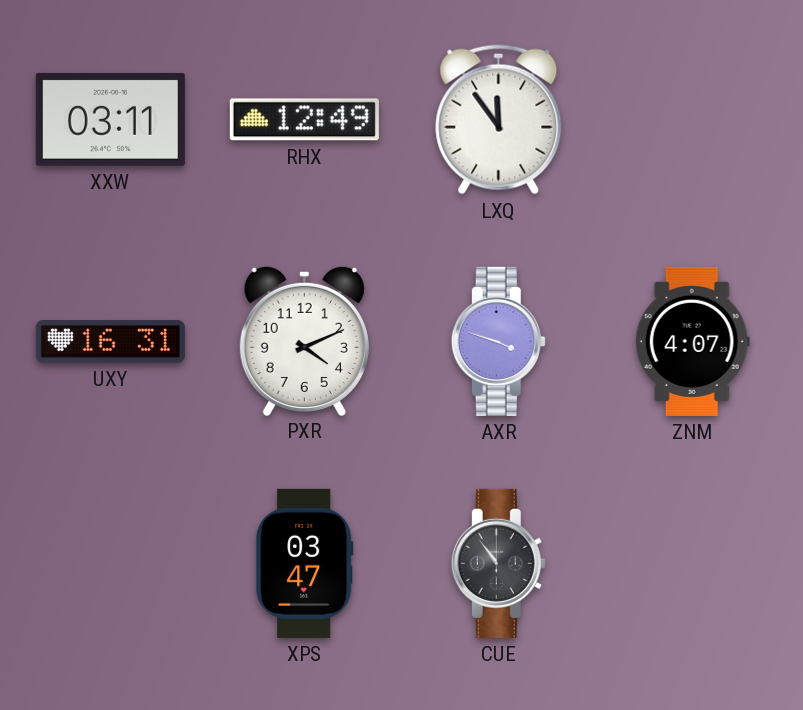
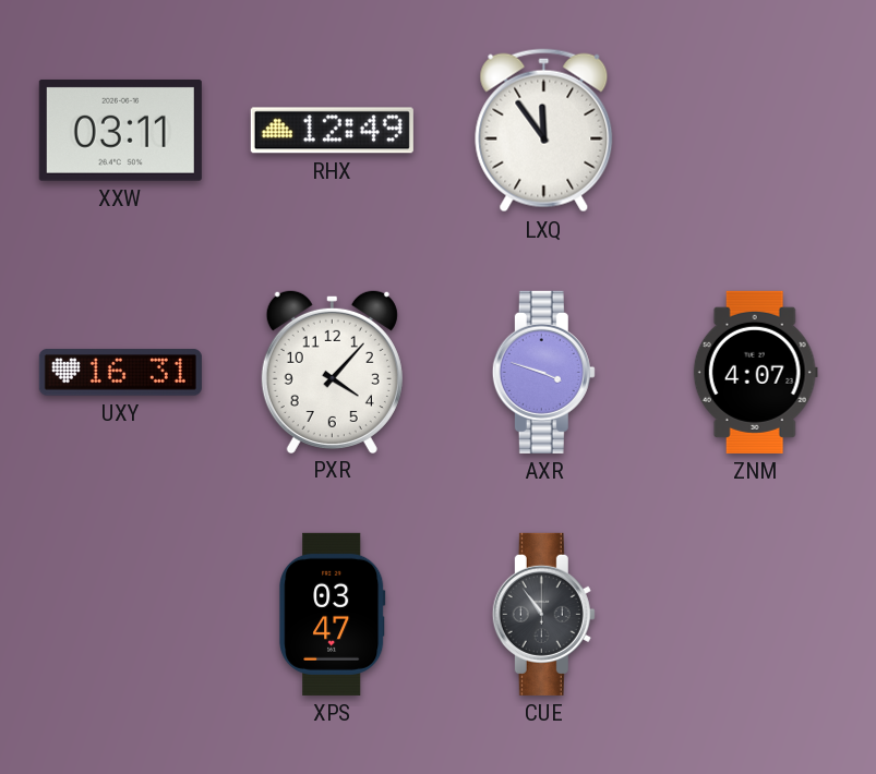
PXR: 4:11 -> 4:07
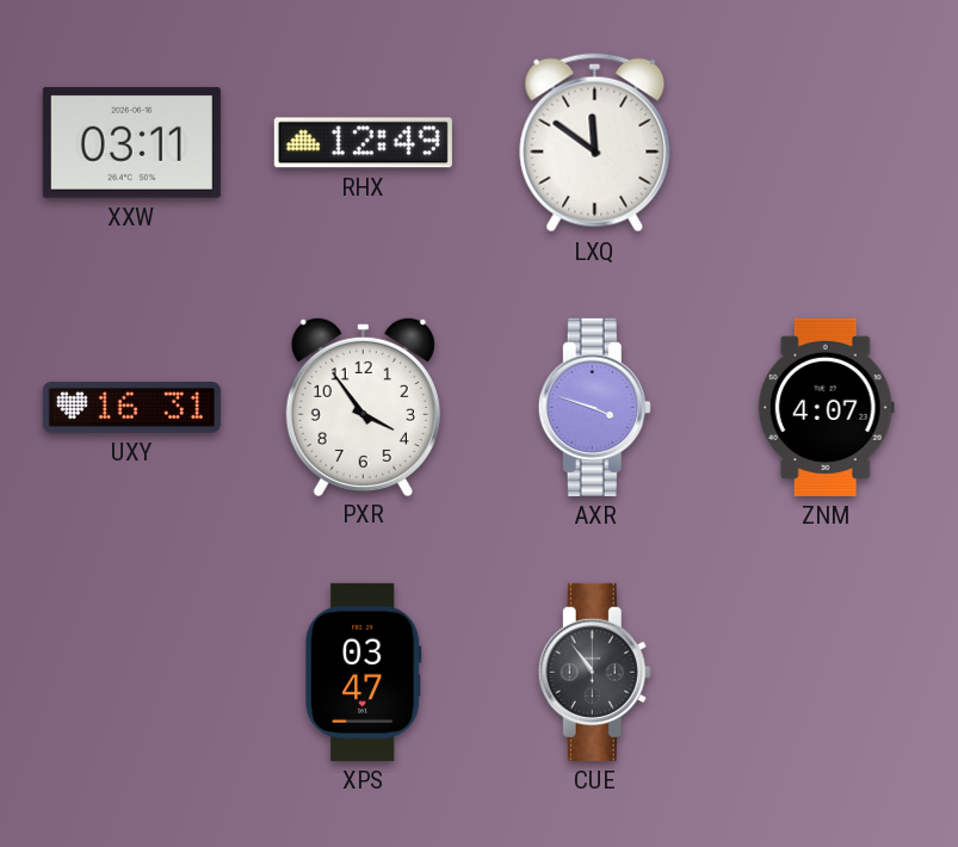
LXQ: 11:54 -> 11:51
PXR: 4:07 -> 3:54
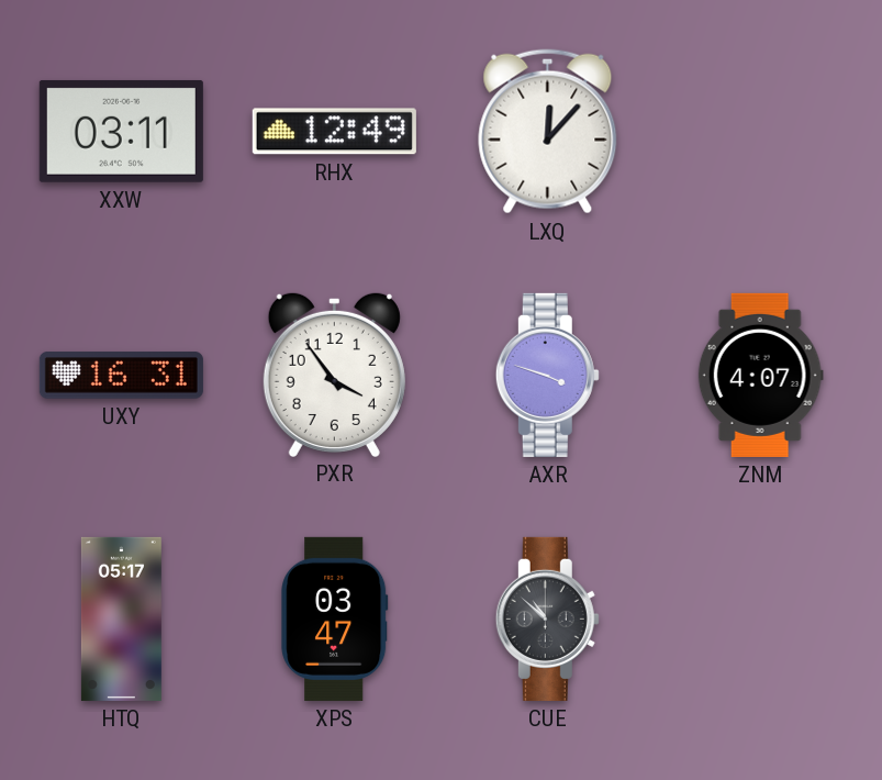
LXQ: 11:51 -> 12:07
HTQ: none -> 05:17
CUE: 10:54 -> 10:52
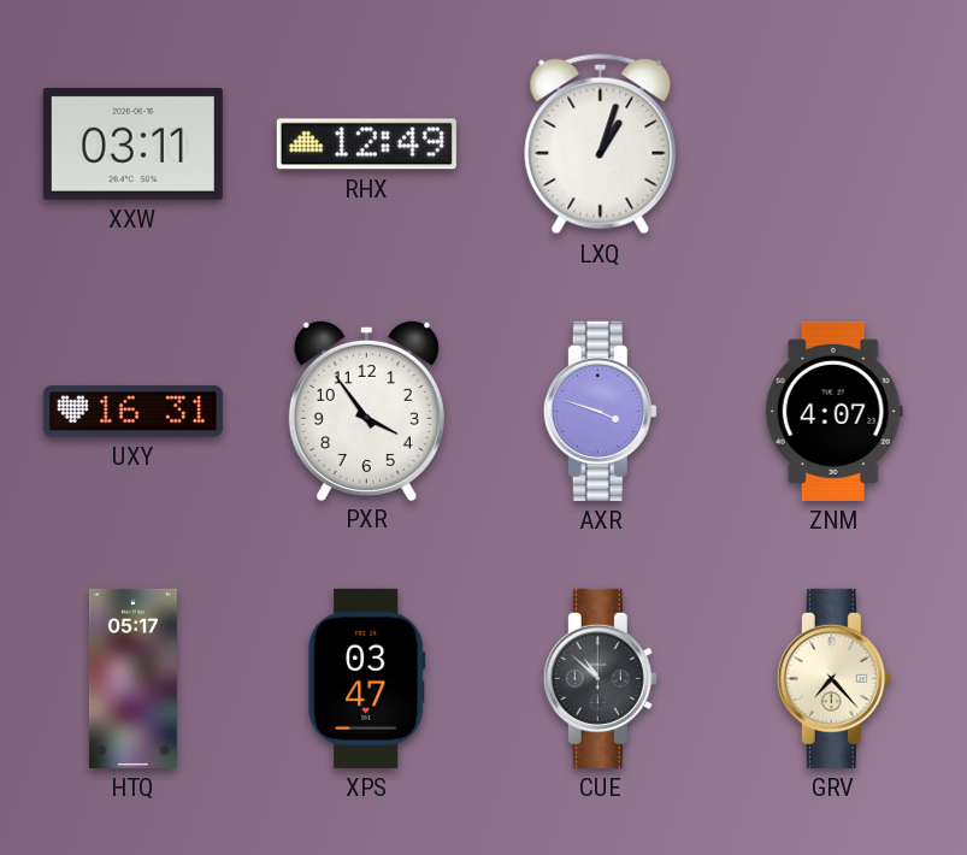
LXQ: 12:07 -> 1:03
GRV: none -> 7:23
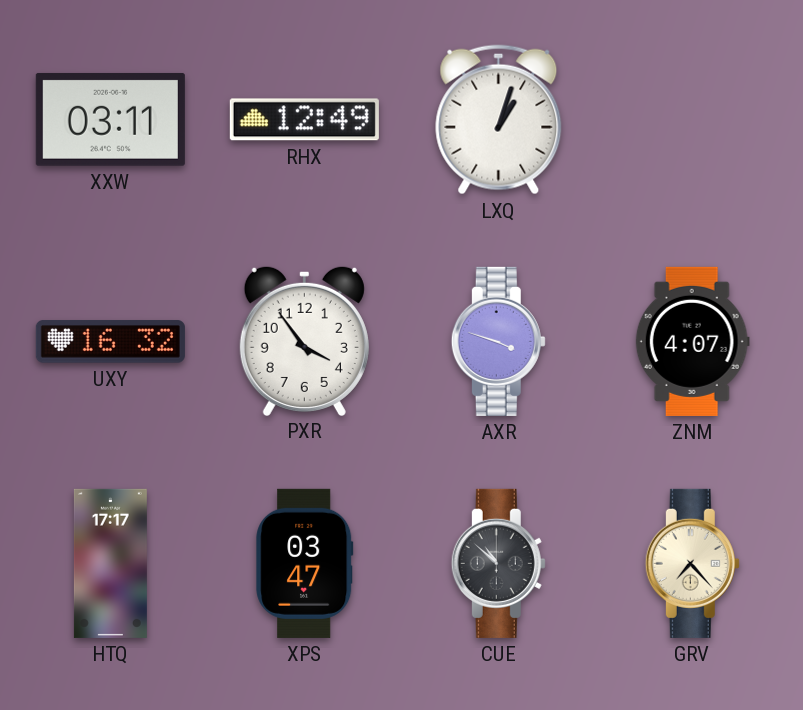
UXY: 16:31 -> 16:32
HTQ: 05:17 -> 17:17
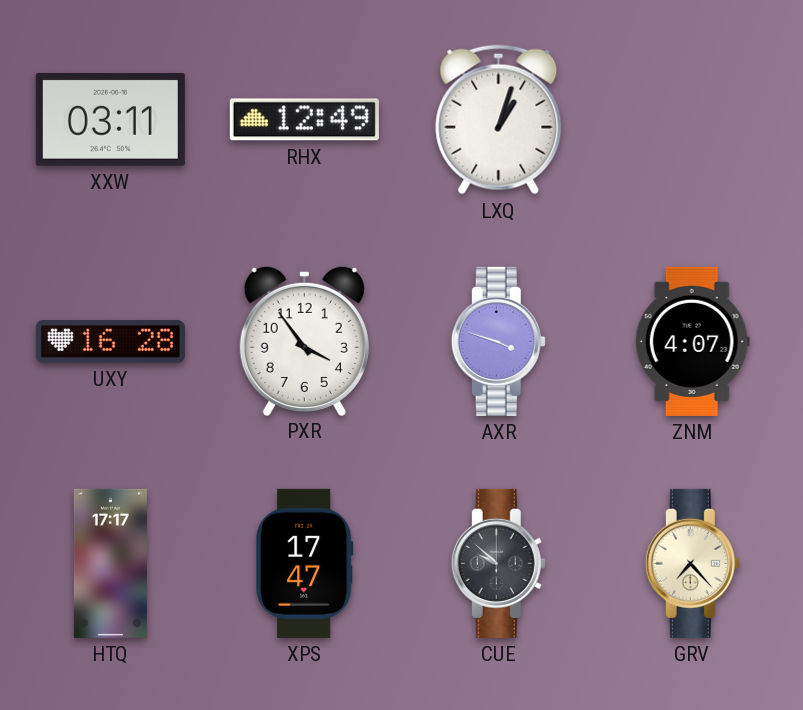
UXY: 16:32 -> 16:28
XPS: 03:47 -> 17:47
CUE: 10:52 -> 9:52
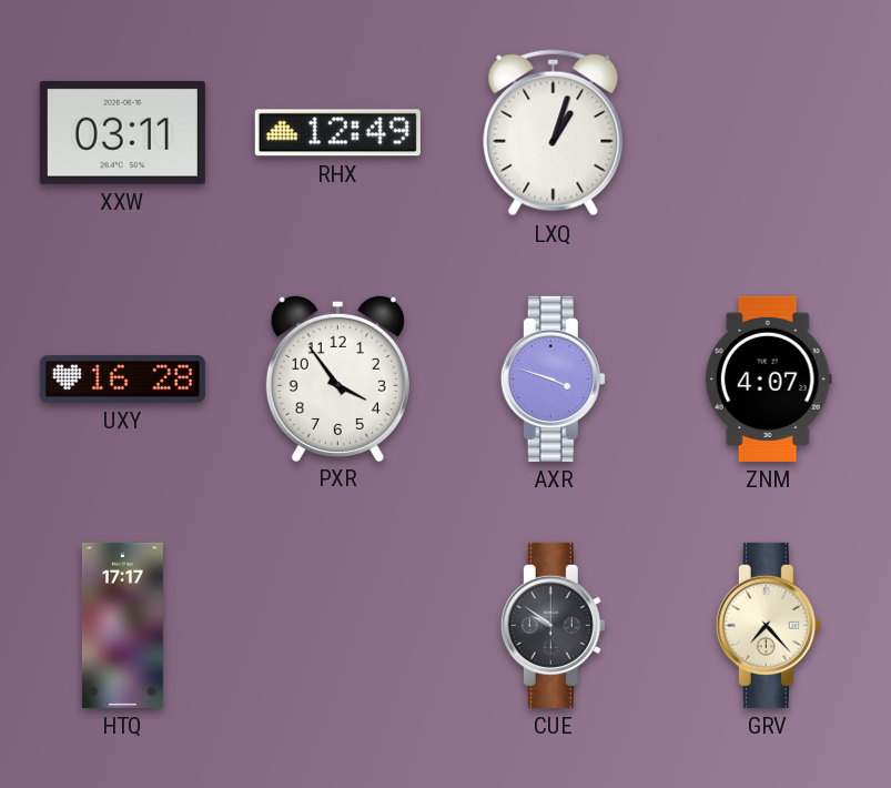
XPS: 17:47 -> none
CUE: 9:52 -> 9:51
